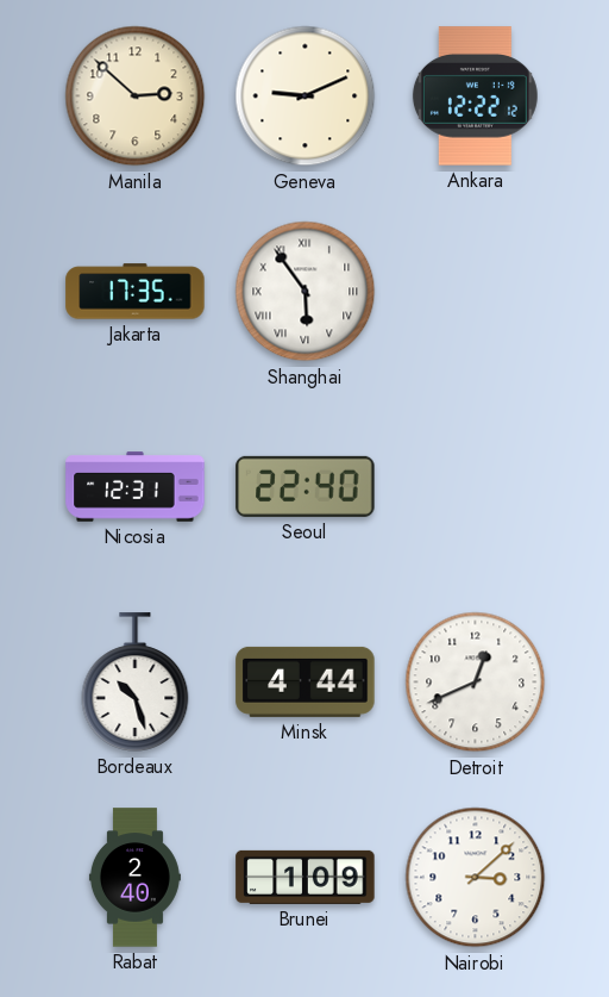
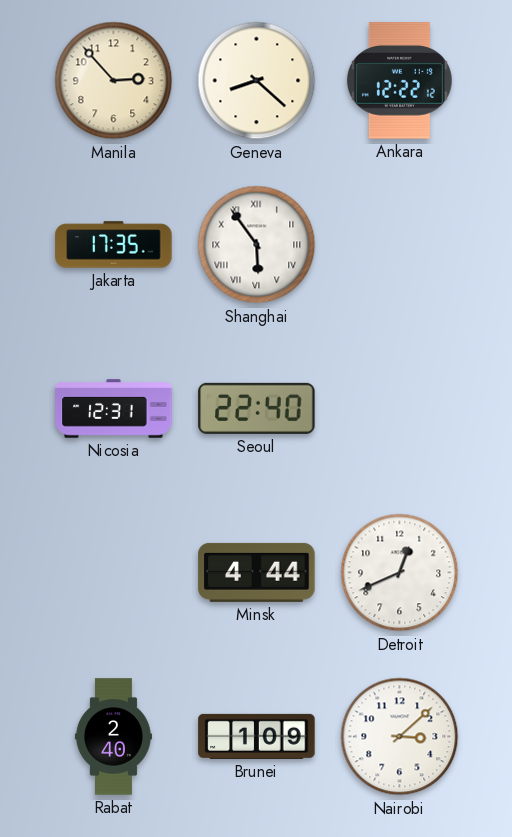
Manila: 2:52 -> 2:53
Geneva: 9:11 -> 8:22
Bordeaux: 10:27 -> none
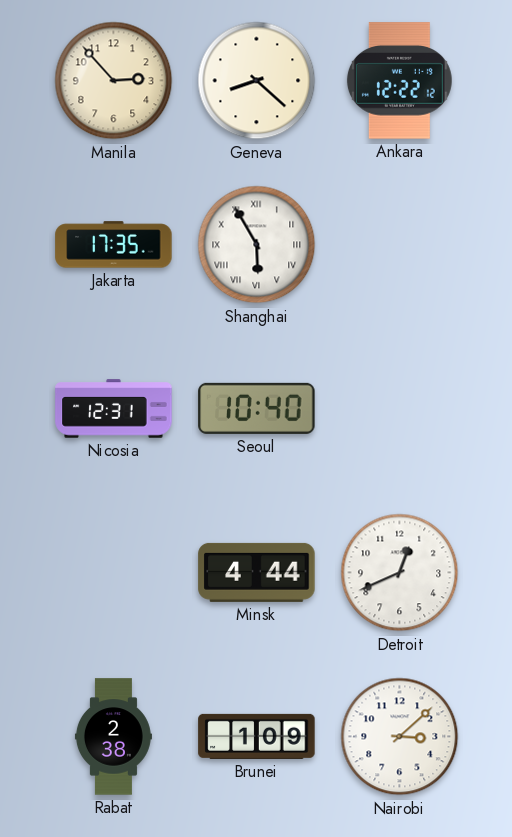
Shanghai: 5:54 -> 5:55
Seoul: 22:40 -> 10:40
Rabat: 2:40 -> 2:38
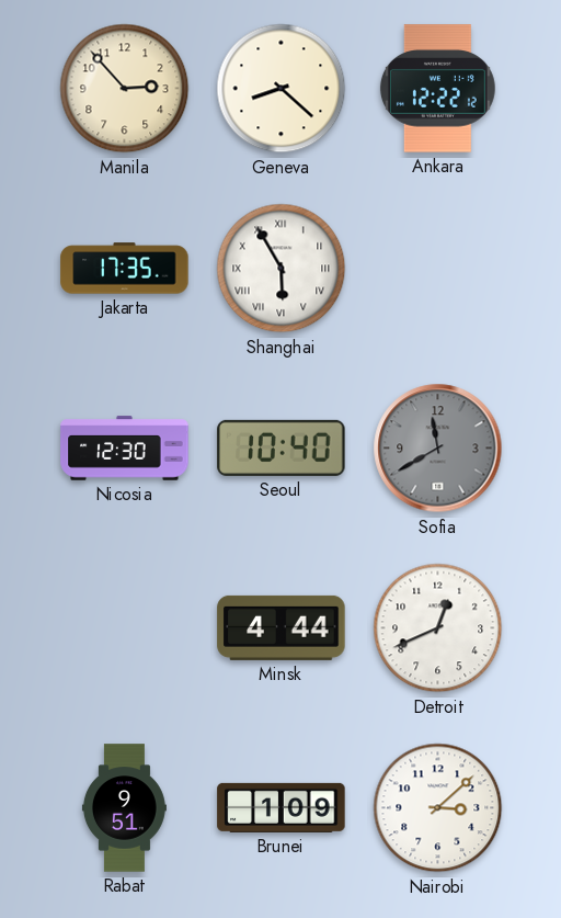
Nicosia: 12:31 -> 12:30
Sofia: none -> 11:40
Rabat: 2:38 -> 9:51
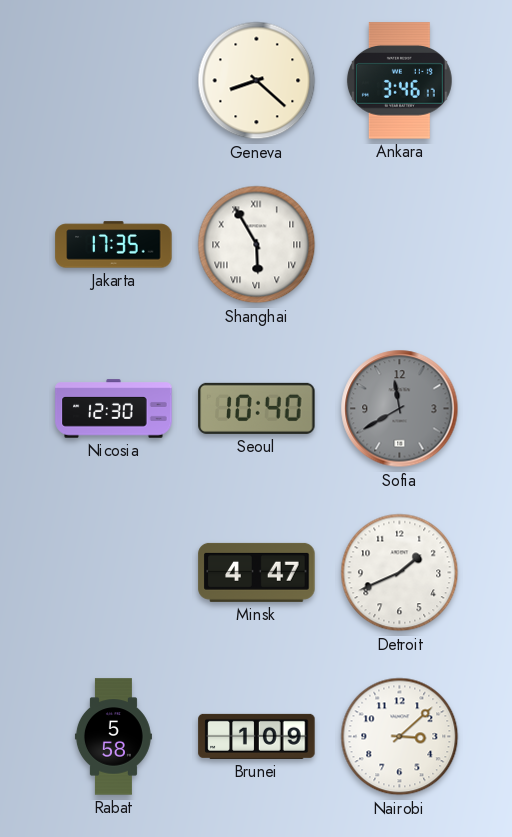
Manila: 2:53 -> none
Ankara: 12:22 -> 3:46
Minsk: 4:44 -> 4:47
Detroit: 12:41 -> 1:41
Rabat: 9:51 -> 5:58
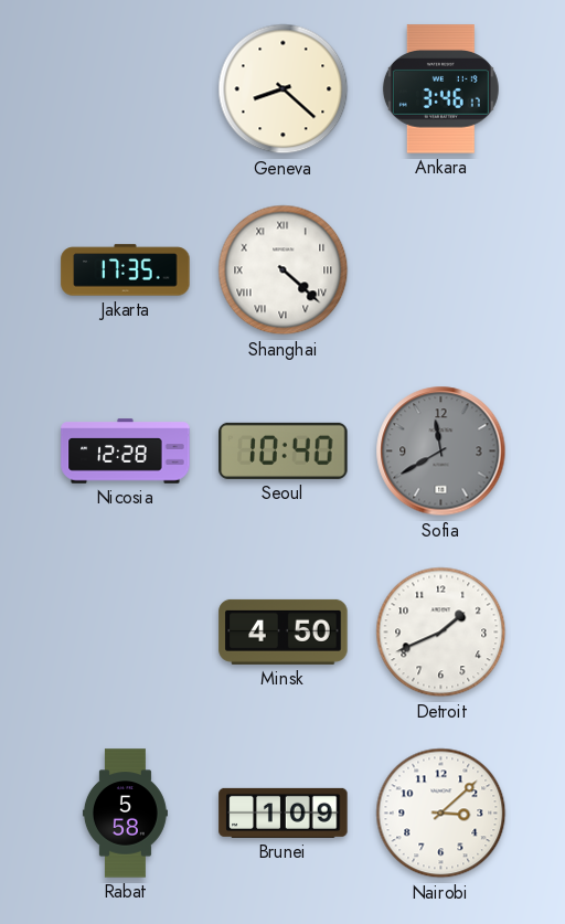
Shanghai: 5:55 -> 4:22
Nicosia: 12:30 -> 12:28
Minsk: 4:47 -> 4:50
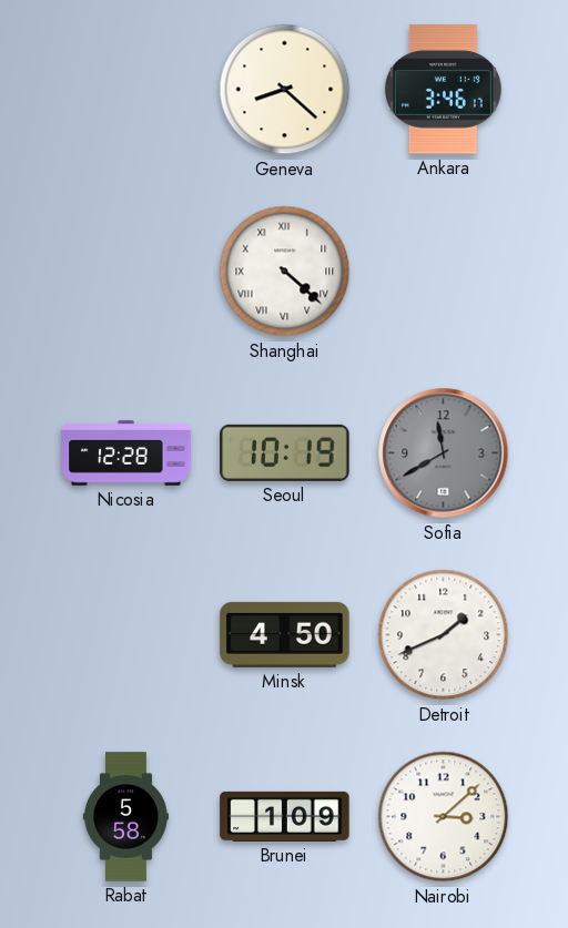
Jakarta: 17:35 -> none
Seoul: 10:40 -> 10:19
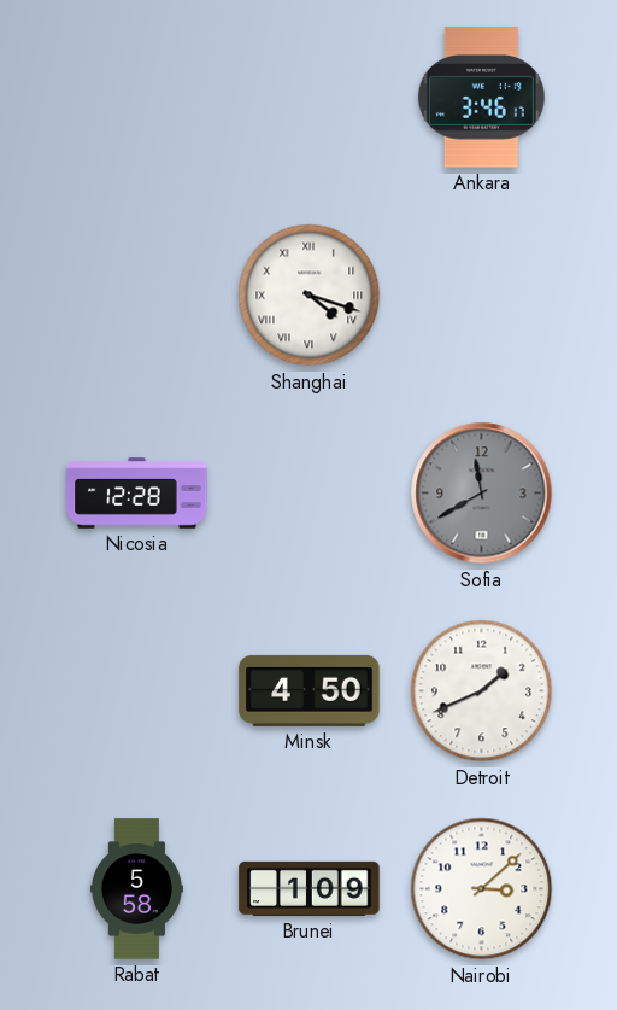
Geneva: 8:22 -> none
Shanghai: 4:22 -> 4:18
Seoul: 10:19 -> none
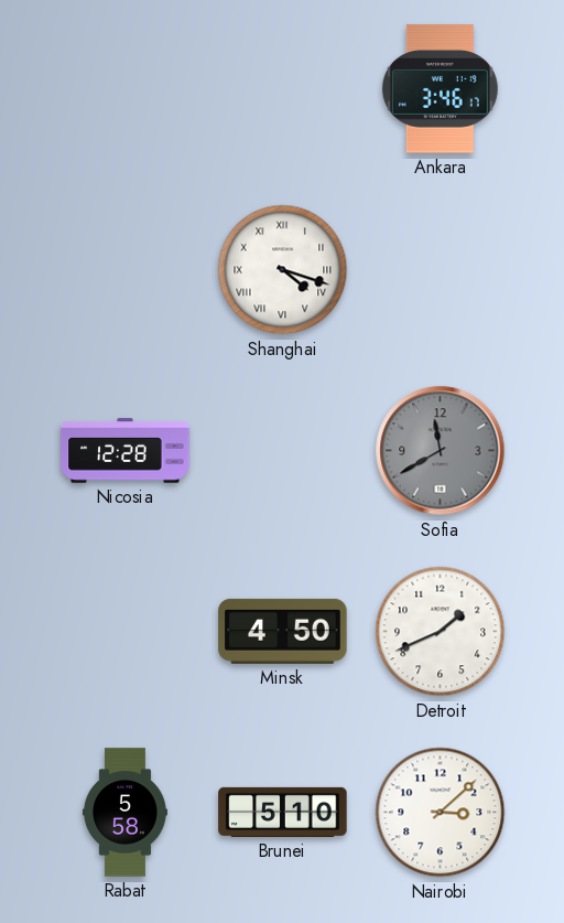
Brunei: 1:09 -> 5:10
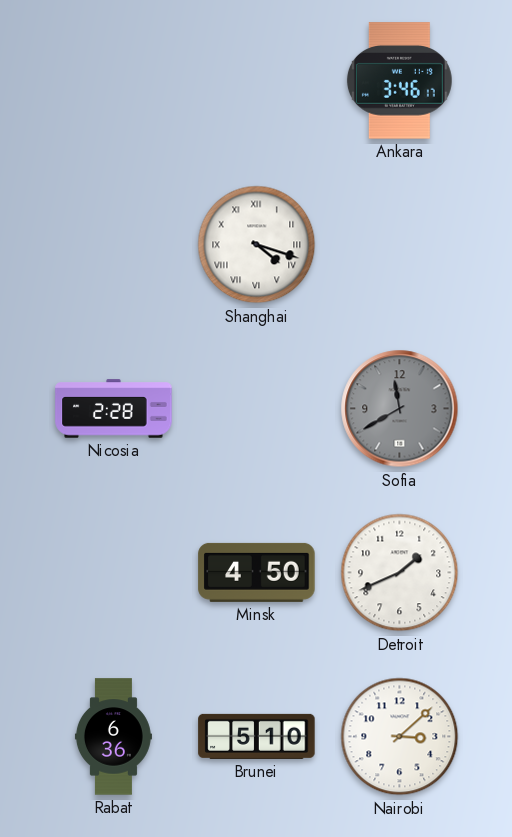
Nicosia: 12:28 -> 2:28
Rabat: 5:58 -> 6:36
